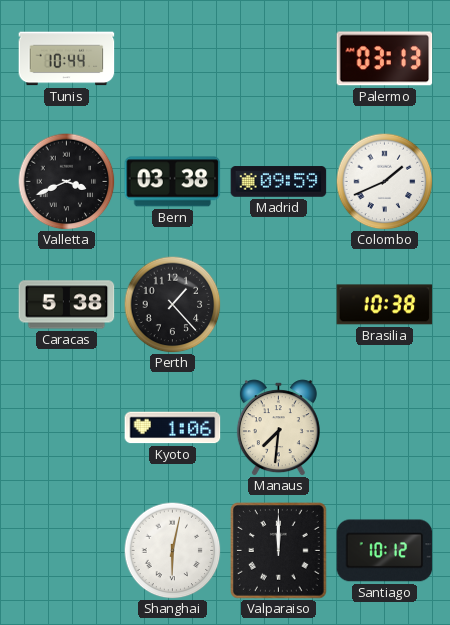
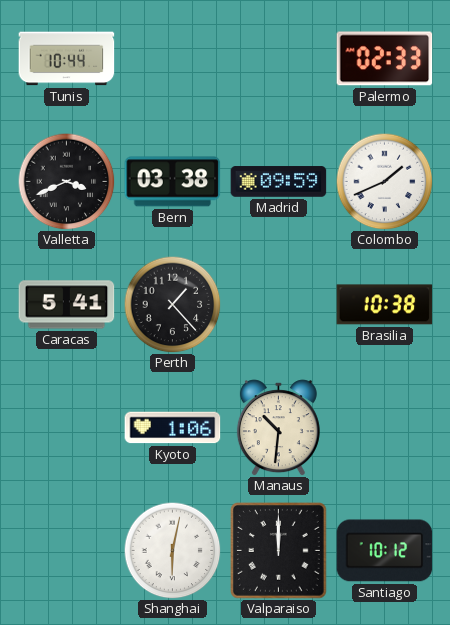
Palermo: 03:13 -> 02:33
Caracas: 5:38 -> 5:41
Manaus: 7:31 -> 10:31
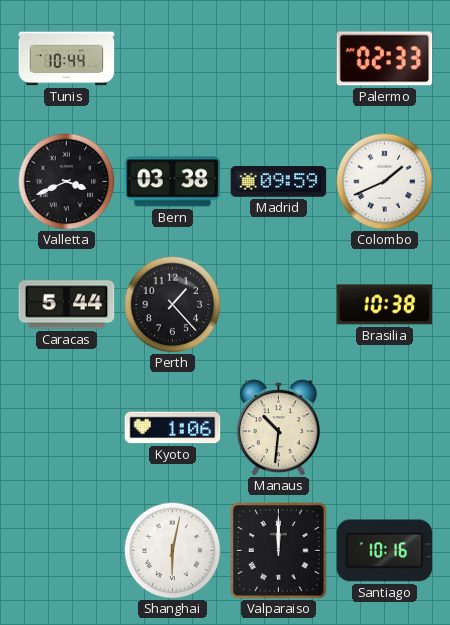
Caracas: 5:41 -> 5:44
Santiago: 10:12 -> 10:16
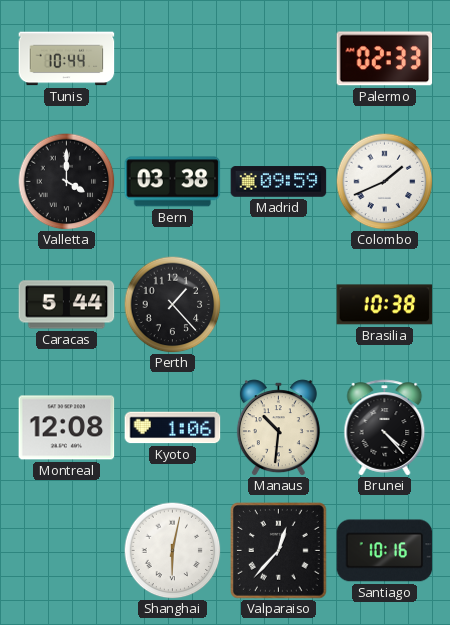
Valletta: 3:41 -> 4:00
Montreal: none -> 12:08
Brunei: none -> 4:23
Valparaiso: 12:00 -> 12:37
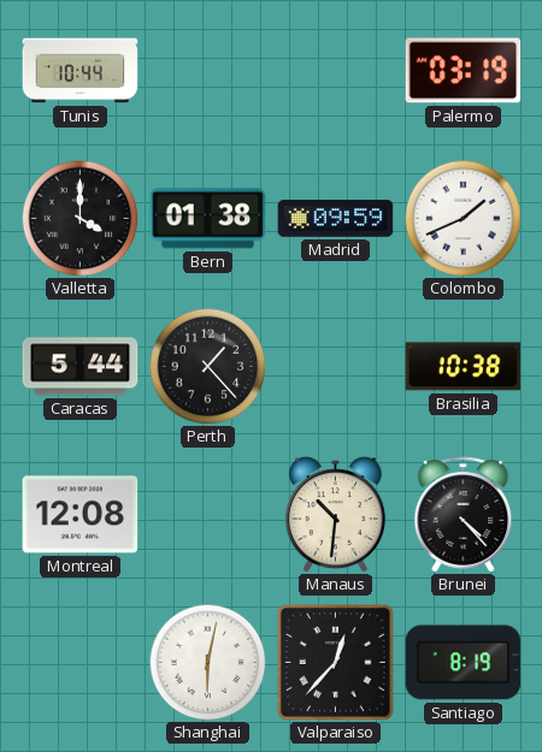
Palermo: 02:33 -> 03:19
Bern: 03:38 -> 01:38
Kyoto: 1:06 -> none
Santiago: 10:16 -> 8:19
